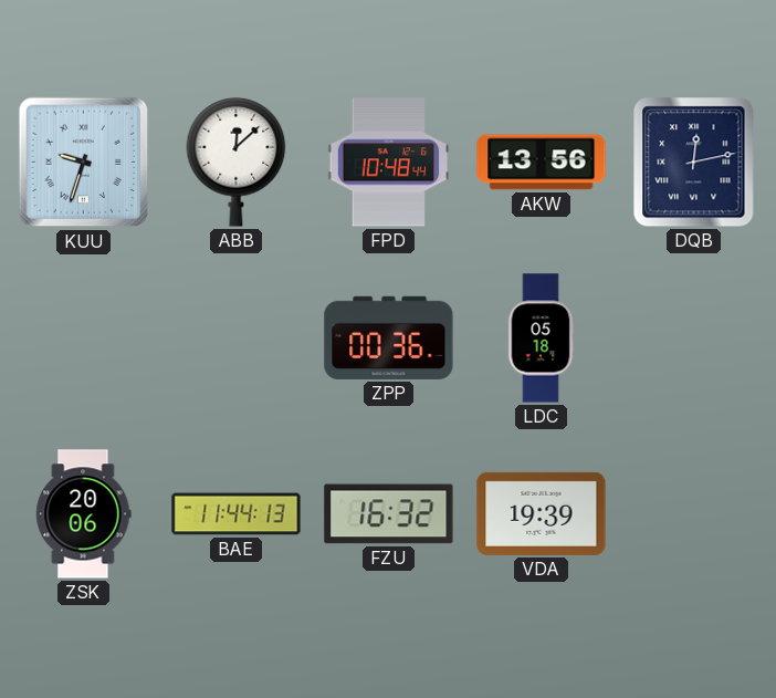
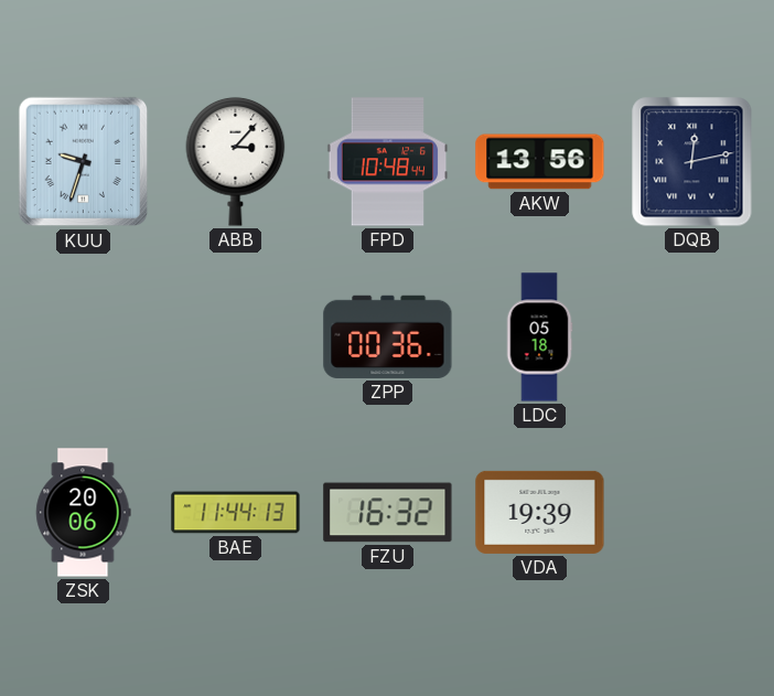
ABB: 12:08 -> 3:07
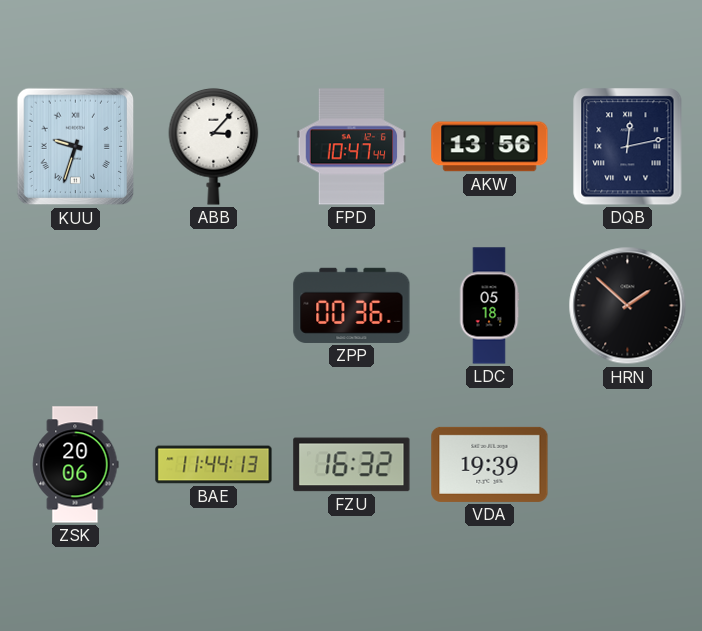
FPD: 10:48 -> 10:47
HRN: none -> 1:52
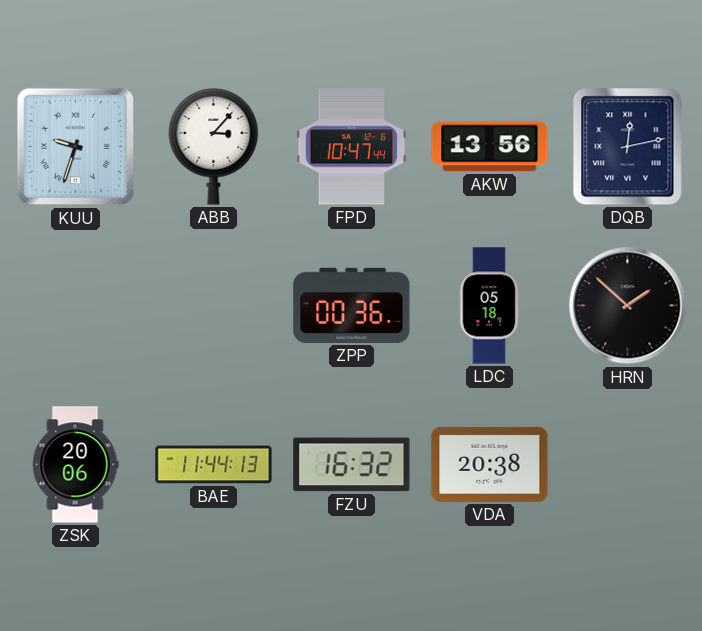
VDA: 19:39 -> 20:38
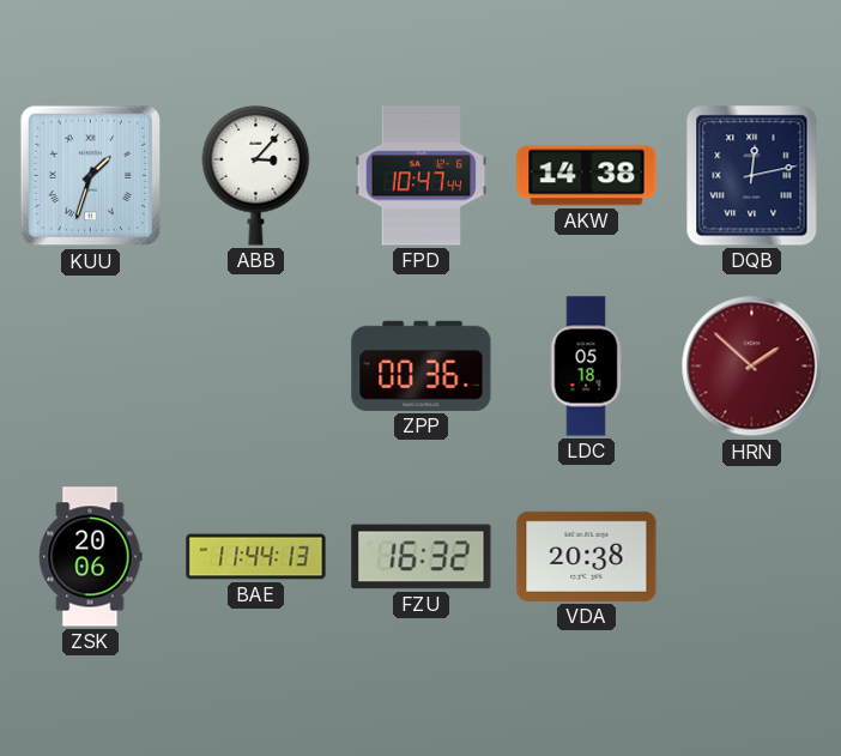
KUU: 9:33 -> 1:33
AKW: 13:56 -> 14:38
HRN dial: black -> burgundy
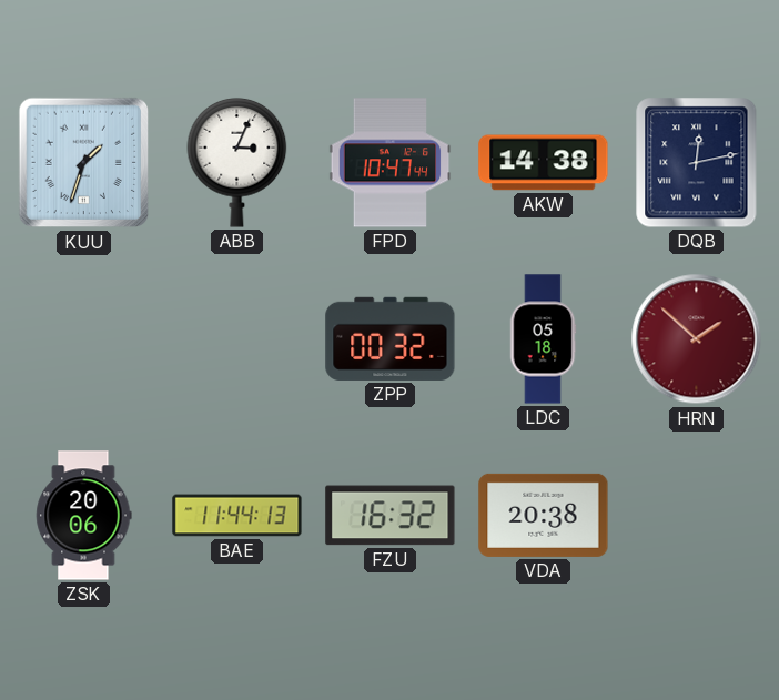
ABB: 3:07 -> 3:04
ZPP: 00:36 -> 00:32
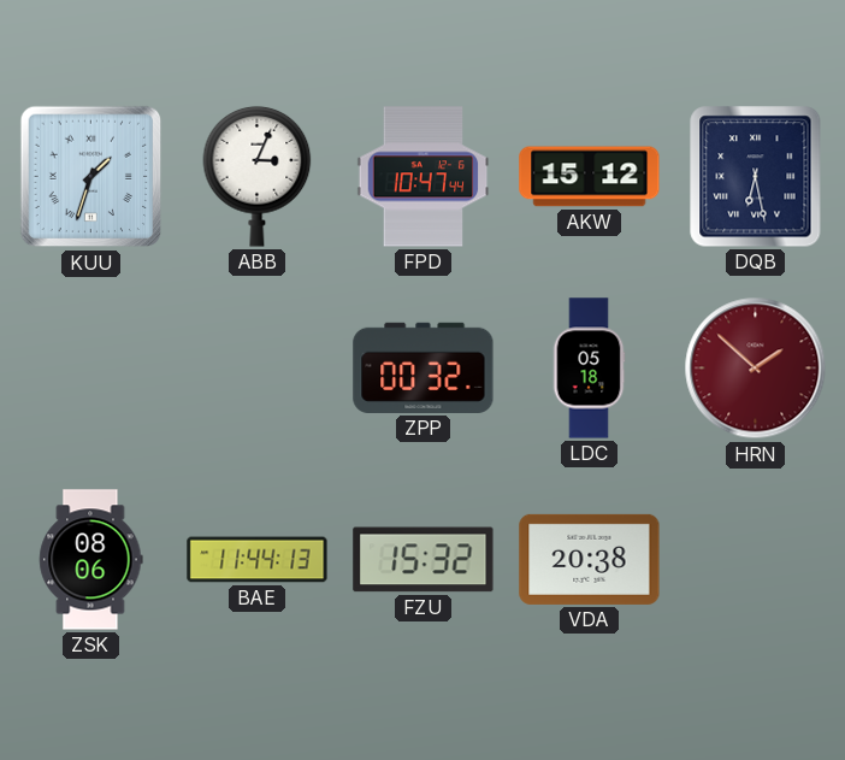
AKW: 14:38 -> 15:12
DQB: 12:13 -> 6:28
ZSK: 20:06 -> 08:06
FZU: 16:32 -> 15:32
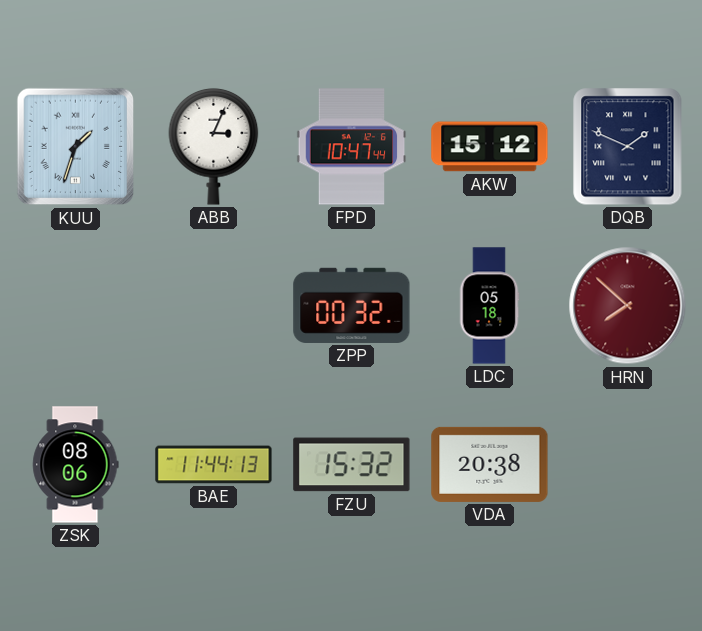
DQB: 6:28 -> 1:49
HRN: 1:52 -> 7:52
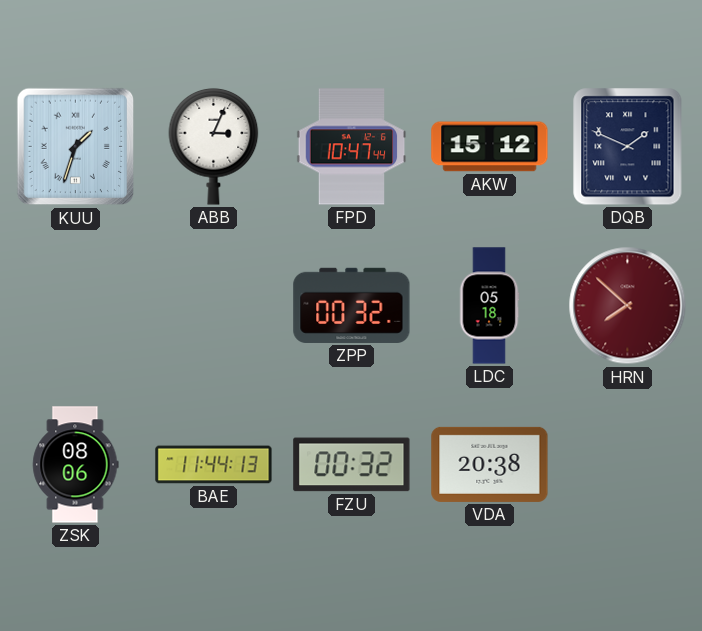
FZU: 15:32 -> 00:32
